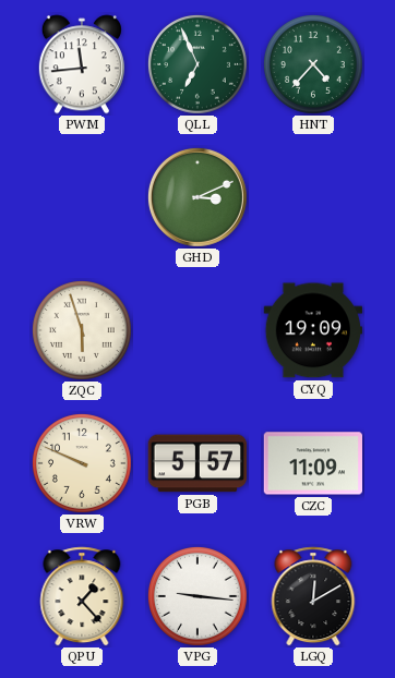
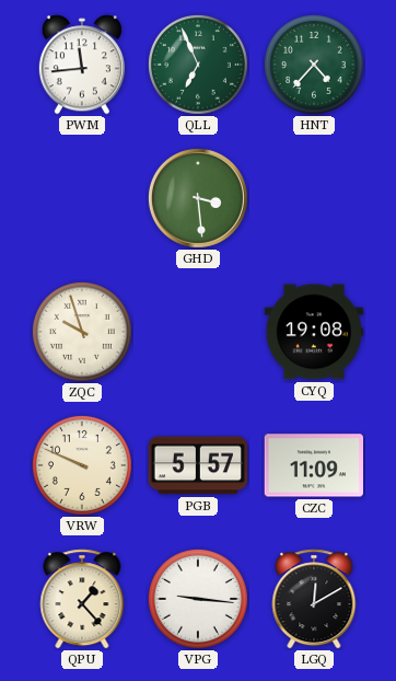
GHD: 3:11 -> 3:29
ZQC: 5:57 -> 9:57
CYQ: 19:09 -> 19:08
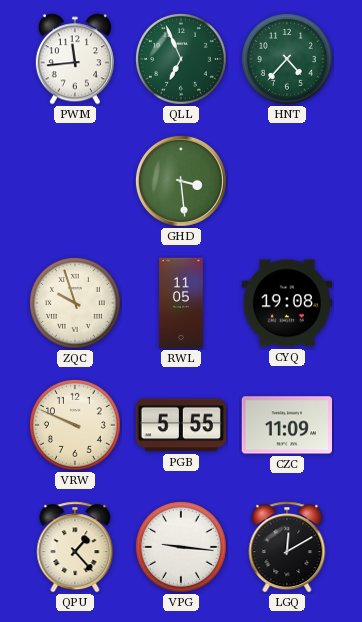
RWL: none -> 11:05
PGB: 5:57 -> 5:55
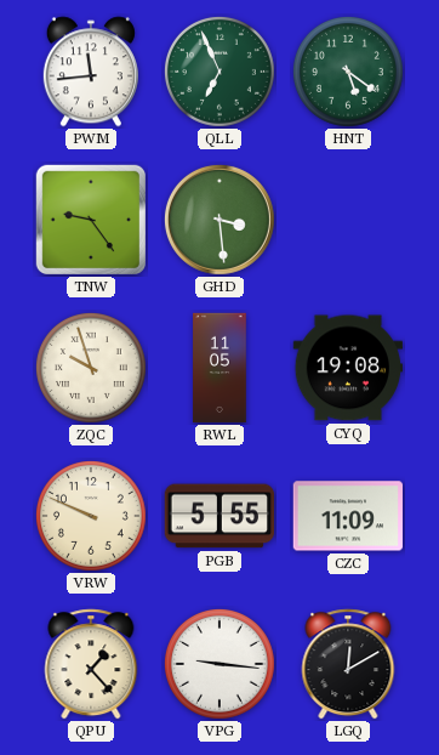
HNT: 4:37 -> 5:21
TNW: none -> 9:24
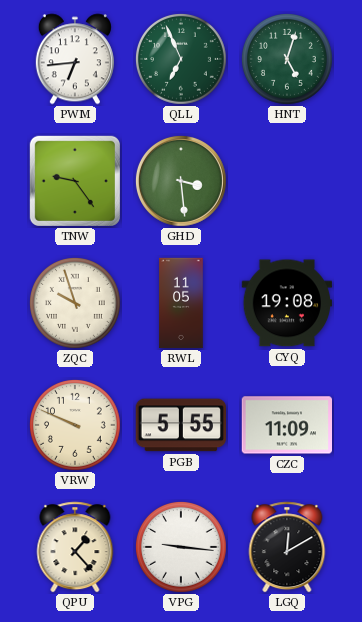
PWM: 11:44 -> 6:44
HNT: 5:21 -> 5:03
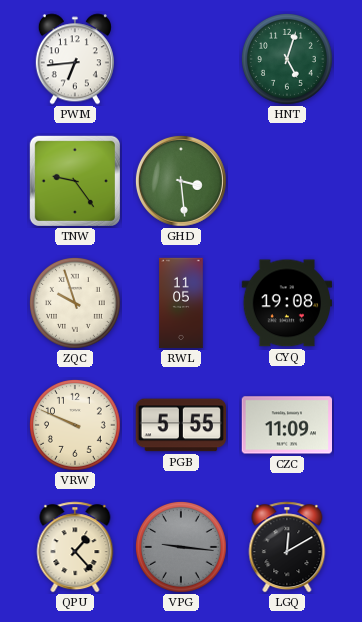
QLL: 6:56 -> none
VPG dial: white -> grey
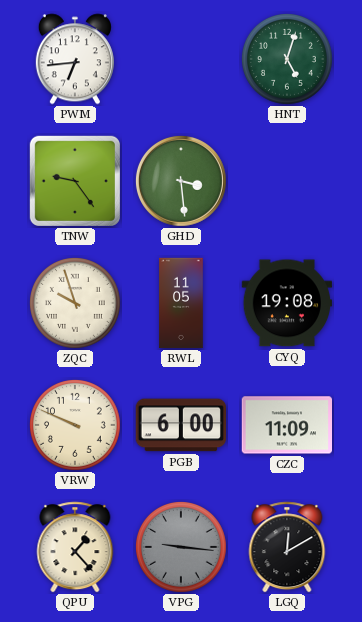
PGB: 5:55 -> 6:00
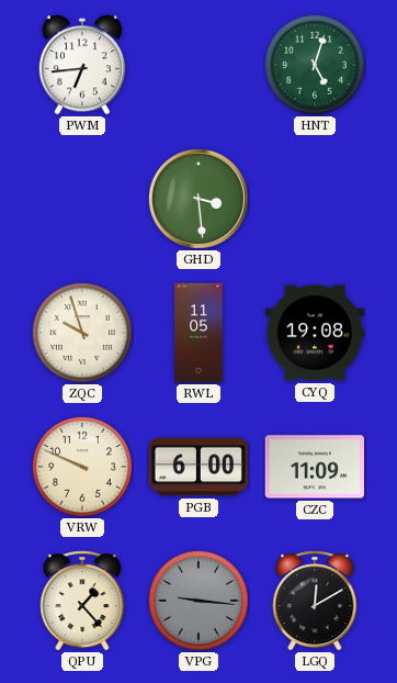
TNW: 9:24 -> none
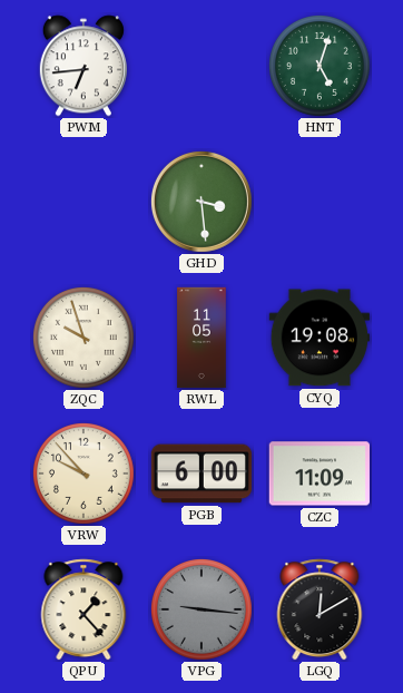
VRW: 9:49 -> 9:53
